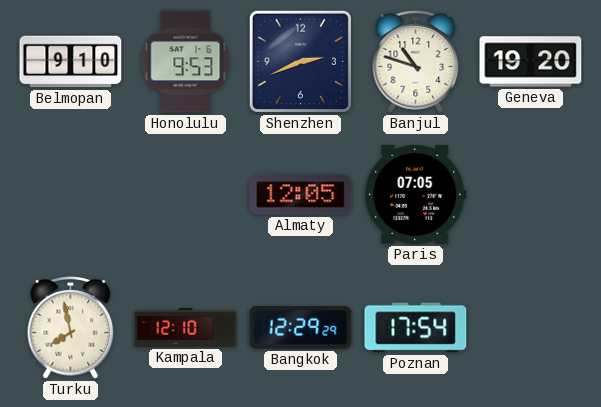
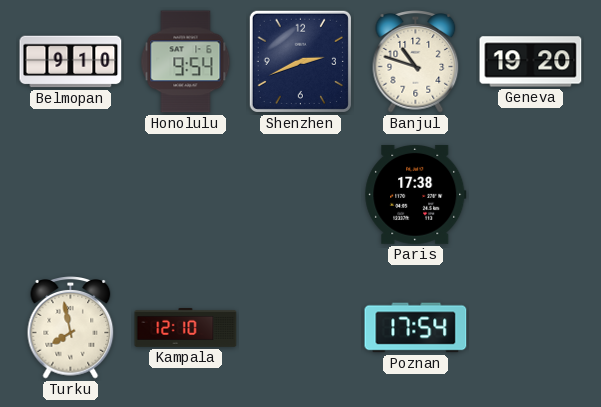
Honolulu: 9:53 -> 9:54
Almaty: 12:05 -> none
Paris: 07:05 -> 17:38
Bangkok: 12:29 -> none
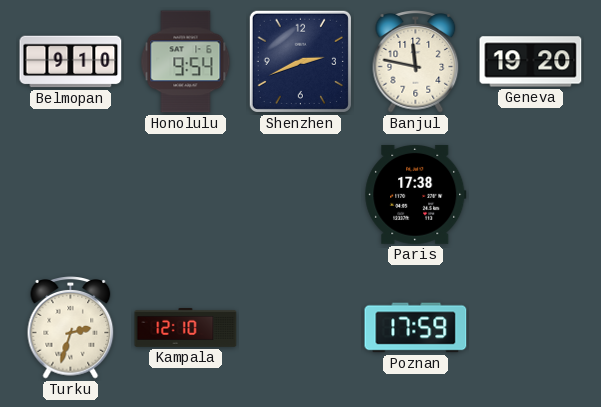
Banjul: 10:48 -> 11:47
Turku: 7:58 -> 2:33
Poznan: 17:54 -> 17:59
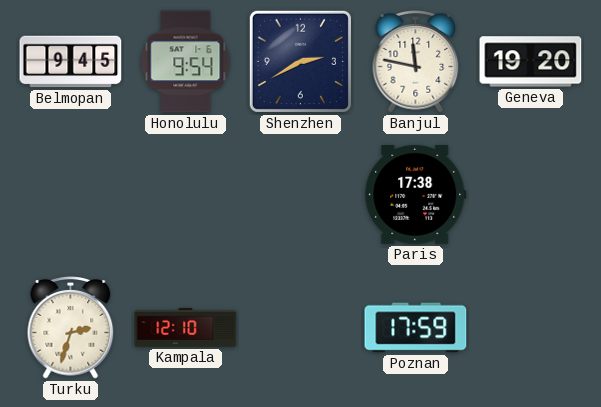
Belmopan: 9:10 -> 9:45
Shenzhen: 2:41 -> 2:40
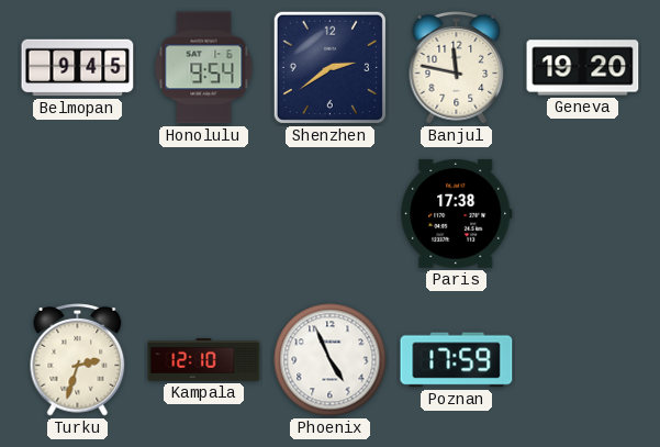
Shenzhen: 2:40 -> 2:39
Phoenix: none -> 4:56
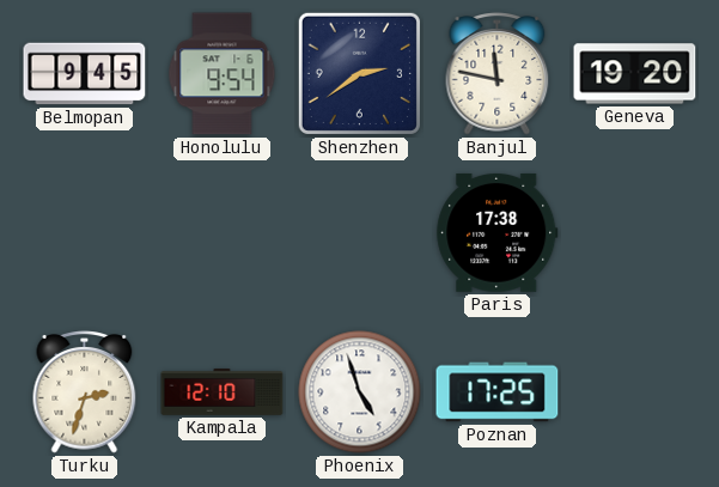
Phoenix: 4:56 -> 4:57
Poznan: 17:59 -> 17:25
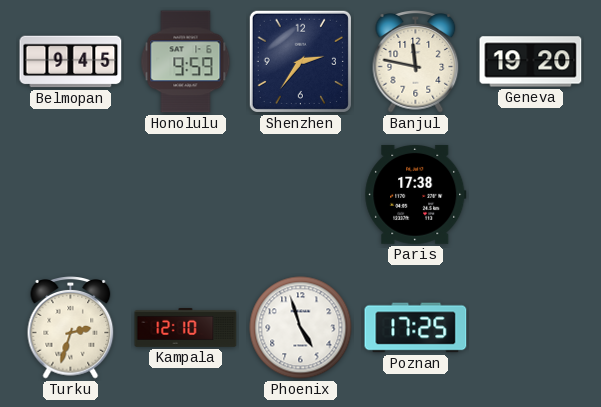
Honolulu: 9:54 -> 9:59
Shenzhen: 2:39 -> 2:36
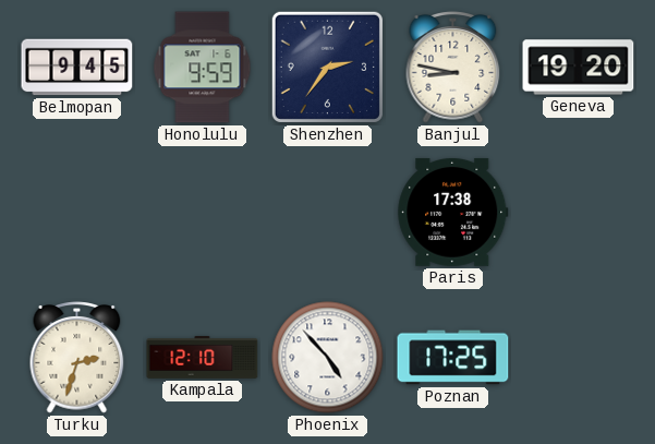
Banjul: 11:47 -> 8:47
Phoenix: 4:57 -> 4:53
